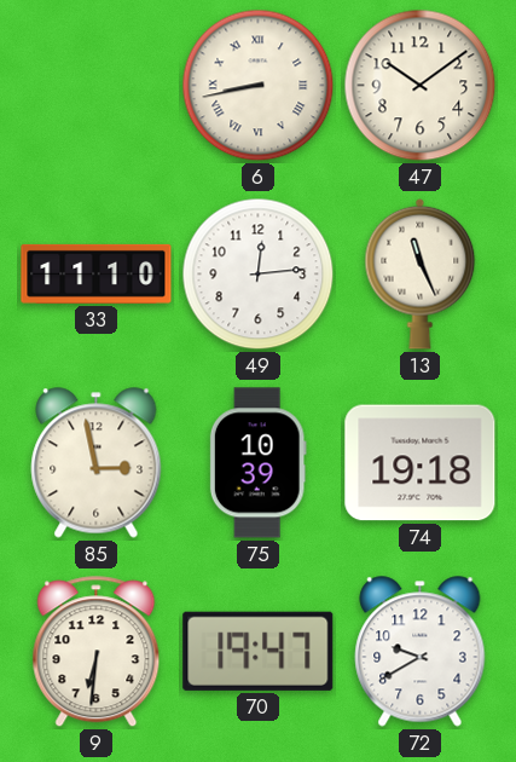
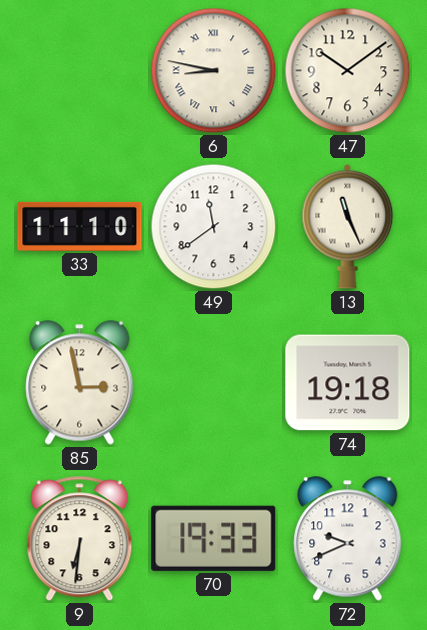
6: 8:43 -> 8:47
49: 12:14 -> 11:39
75: 10:39 -> none
70: 19:47 -> 19:33
72: 9:40 -> 9:41
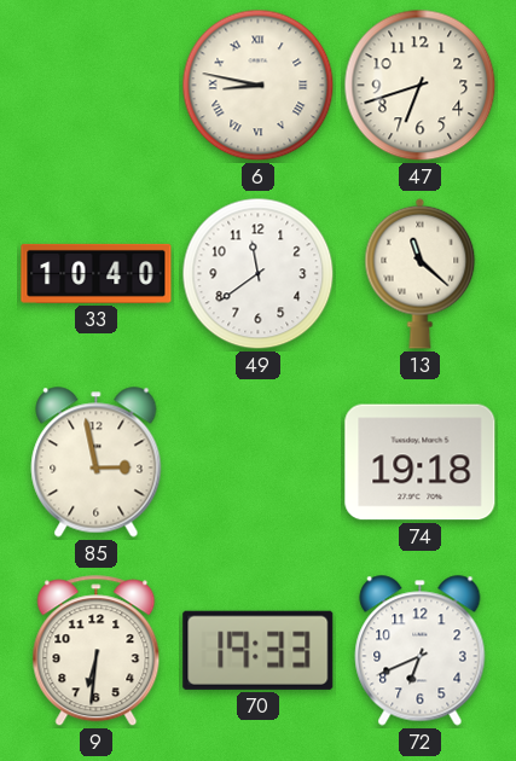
47: 10:09 -> 6:42
33: 11:10 -> 10:40
13: 11:26 -> 11:22
72: 9:41 -> 6:41
